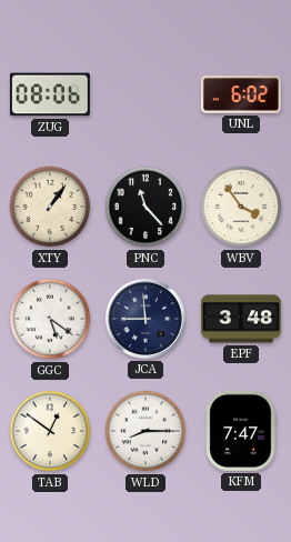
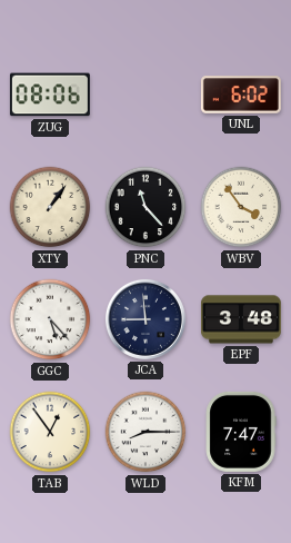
GGC: 5:21 -> 5:23
TAB: 12:51 -> 12:54
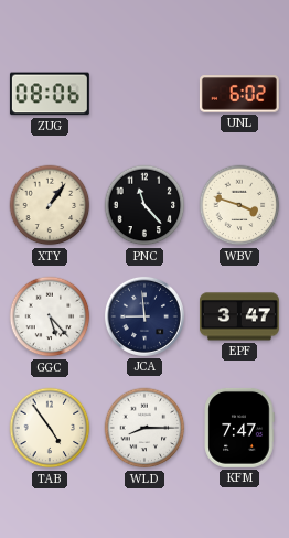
WBV: 3:54 -> 3:48
EPF: 3:48 -> 3:47
TAB: 12:54 -> 4:54
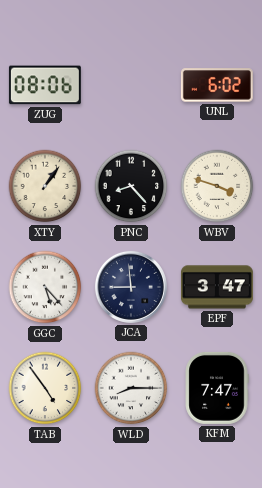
PNC: 11:23 -> 8:23
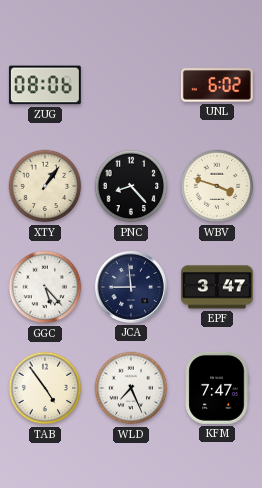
WLD: 8:15 -> 7:26
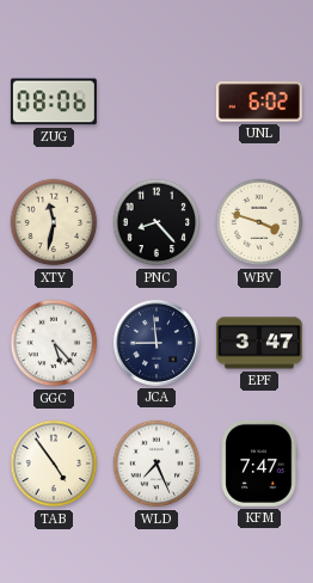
XTY: 1:06 -> 11:32
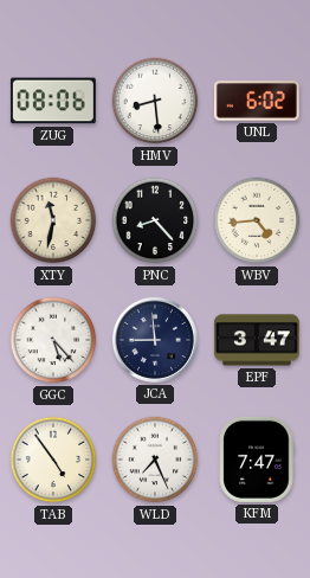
HMV: none -> 8:29
WBV: 3:48 -> 4:44
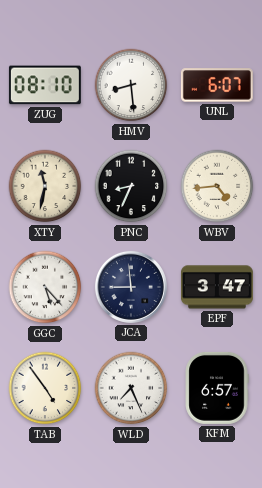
ZUG: 08:06 -> 08:10
UNL: 6:02 -> 6:07
PNC: 8:23 -> 8:34
KFM: 7:47 -> 6:57
